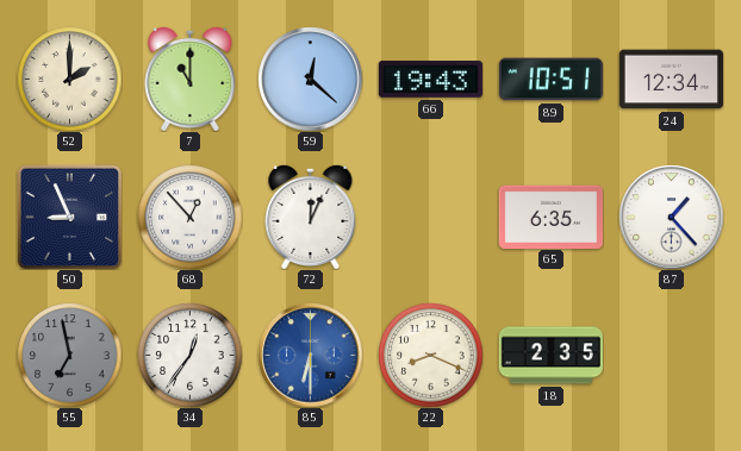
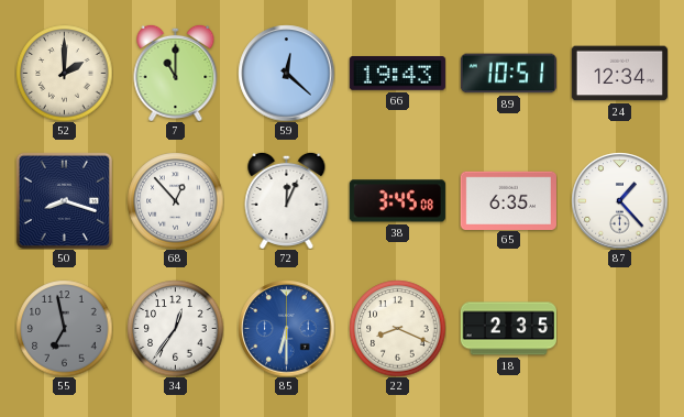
50: 8:56 -> 8:18
38: none -> 3:45
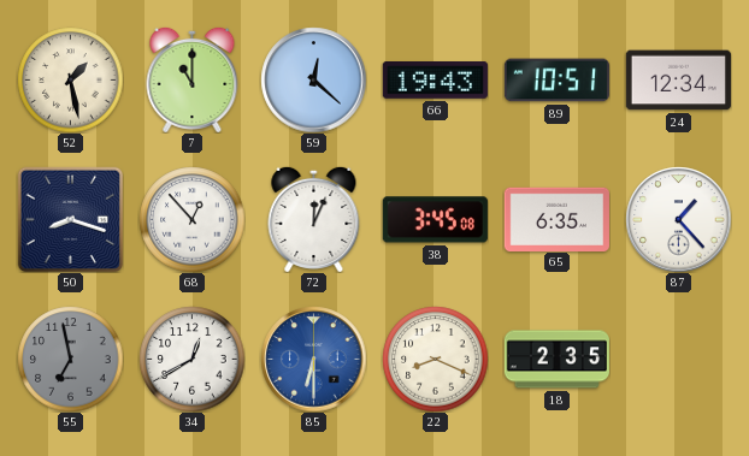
52: 2:00 -> 1:28
34: 12:36 -> 12:40
